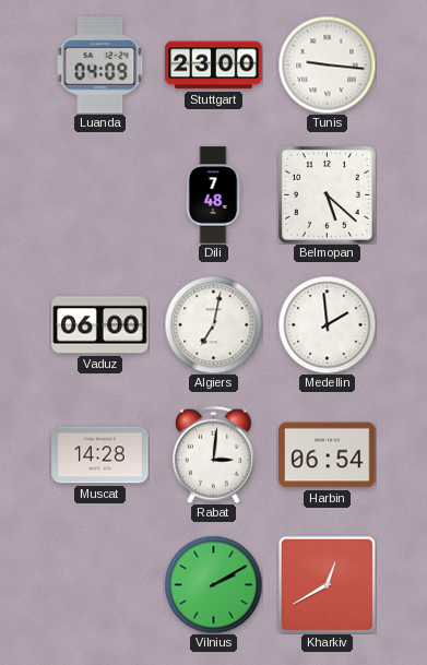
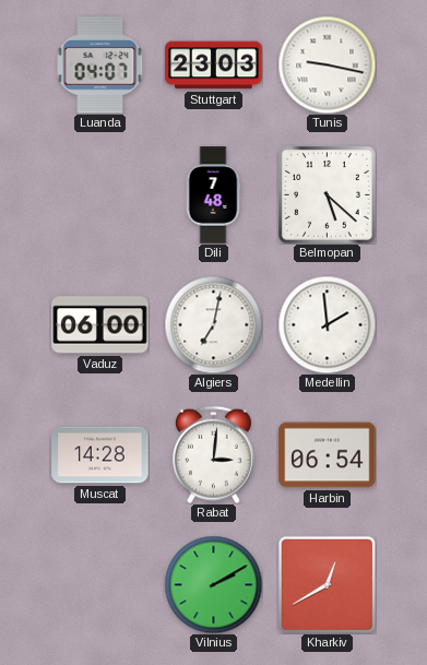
Luanda: 04:09 -> 04:07
Stuttgart: 23:00 -> 23:03
Tunis: 9:16 -> 9:17
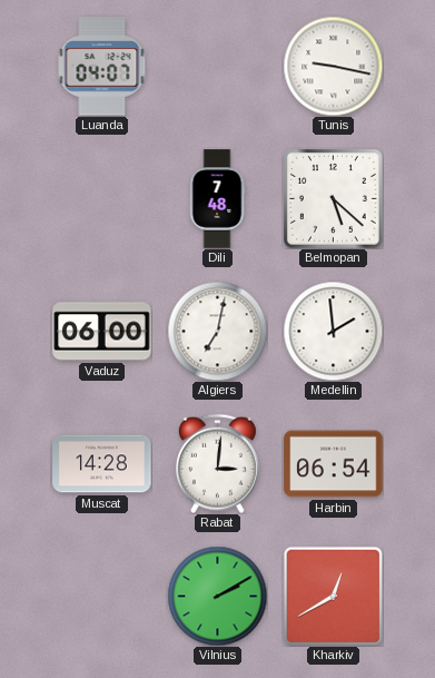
Stuttgart: 23:03 -> none
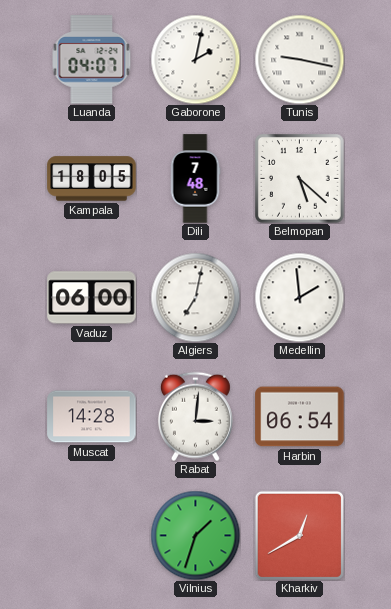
Gaborone: none -> 2:02
Kampala: none -> 18:05
Vilnius: 2:10 -> 1:33
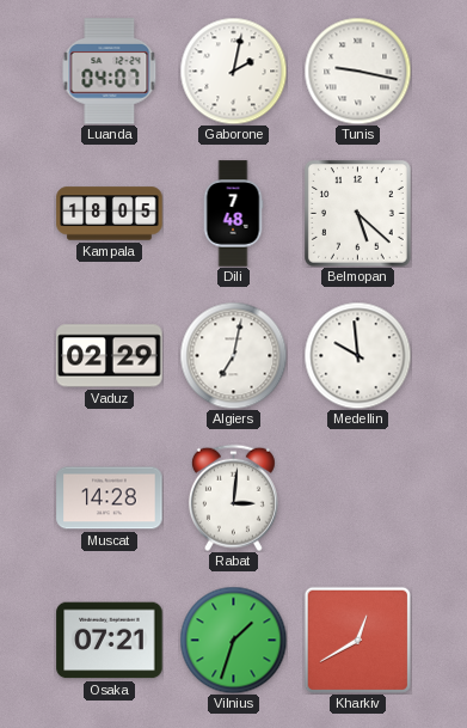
Vaduz: 06:00 -> 02:29
Medellin: 1:59 -> 9:59
Harbin: 06:54 -> none
Osaka: none -> 07:21
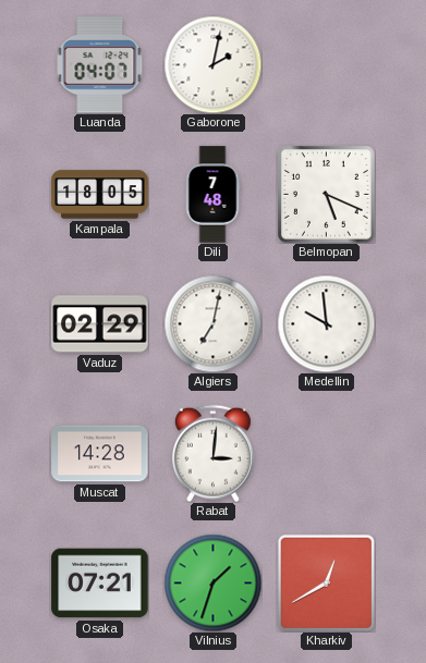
Tunis: 9:17 -> none
Belmopan: 5:22 -> 5:19
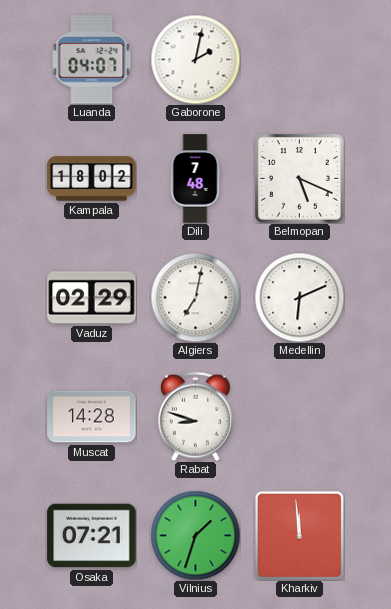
Kampala: 18:05 -> 18:02
Medellin: 9:59 -> 6:11
Rabat: 3:01 -> 8:48
Kharkiv: 12:40 -> 11:59
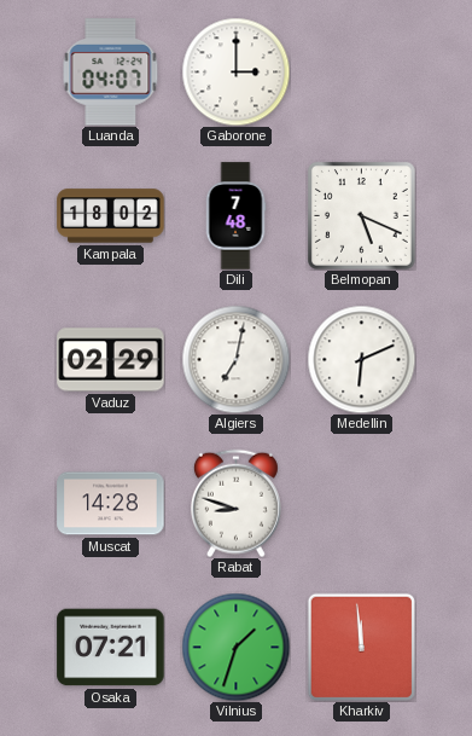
Gaborone: 2:02 -> 3:00
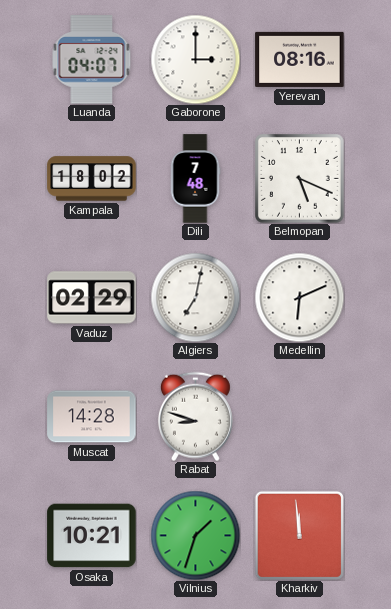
Yerevan: none -> 08:16
Osaka: 07:21 -> 10:21
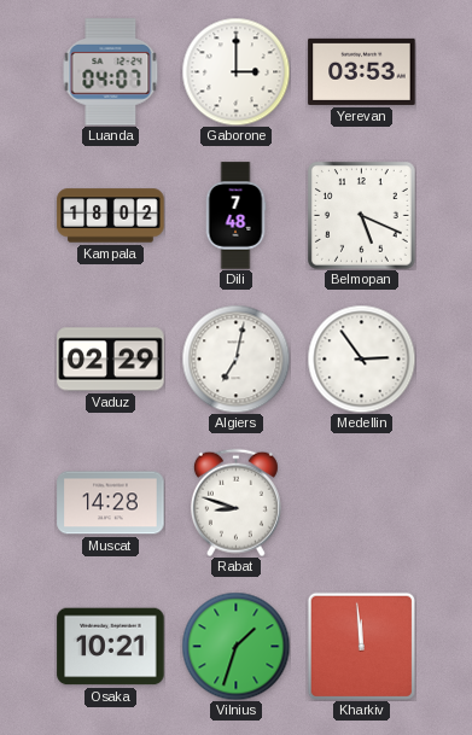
Yerevan: 08:16 -> 03:53
Medellin: 6:11 -> 2:54
